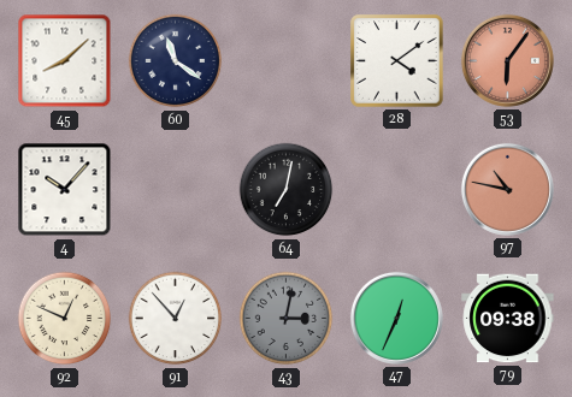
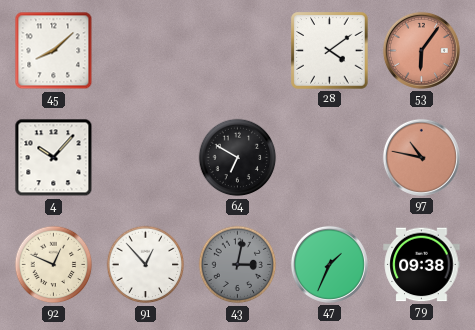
60: 11:21 -> none
64: 7:02 -> 6:50
47: 12:34 -> 1:34
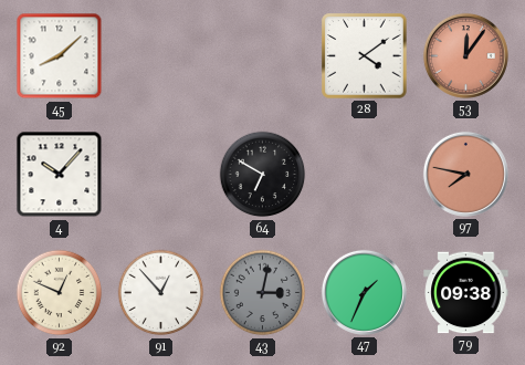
53: 6:06 -> 12:06
97: 10:47 -> 7:47
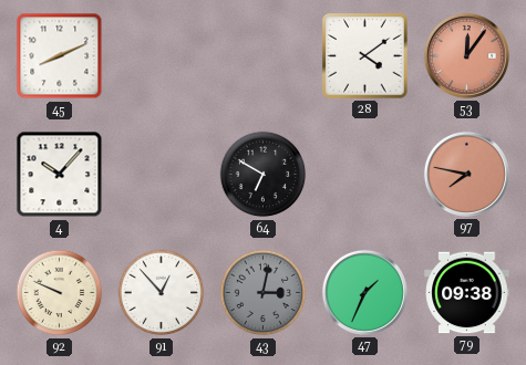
45: 8:08 -> 8:11
92: 12:49 -> 9:49
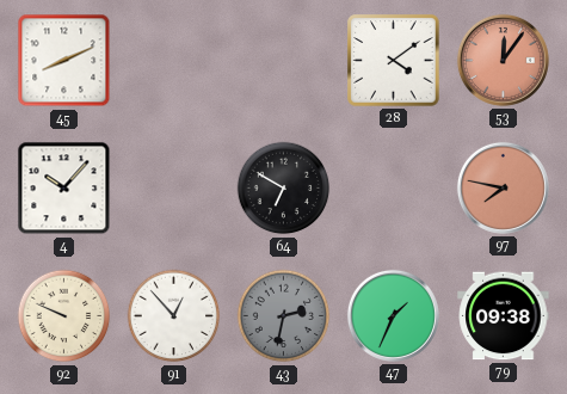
43: 3:02 -> 2:32
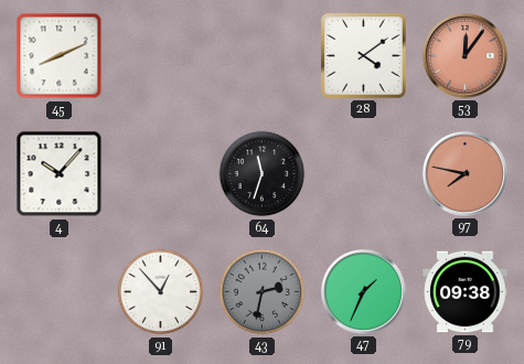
64: 6:50 -> 11:33
92: 9:49 -> none
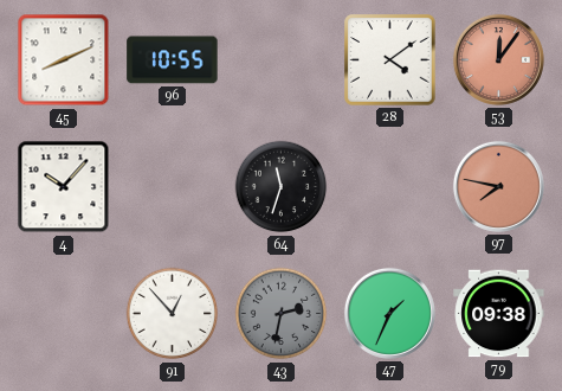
96: none -> 10:55
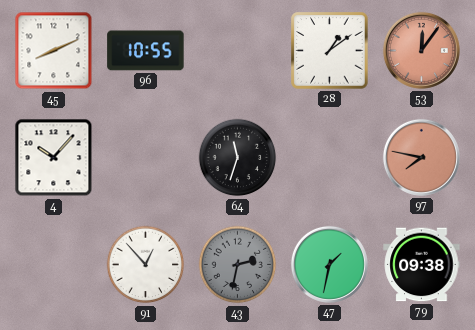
28: 4:09 -> 1:09
47: 1:34 -> 1:32
